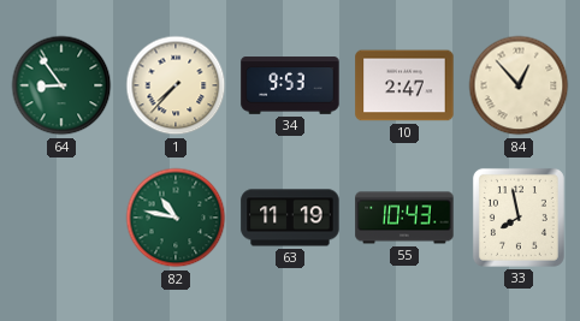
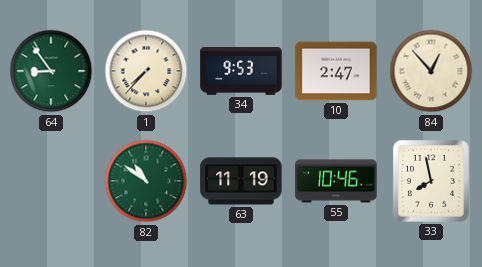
82: 10:47 -> 10:51
55: 10:43 -> 10:46
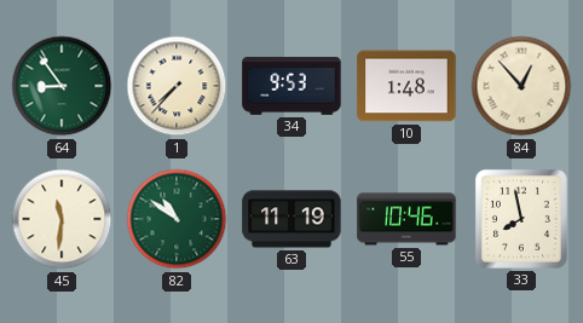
10: 2:47 -> 1:48
45: none -> 11:31
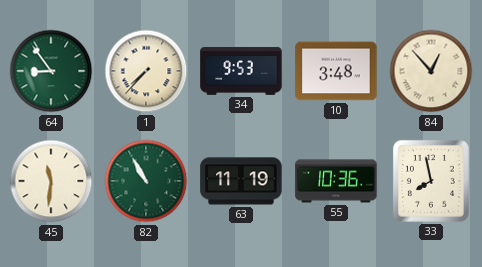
10: 1:48 -> 3:48
82: 10:51 -> 10:55
55: 10:46 -> 10:36
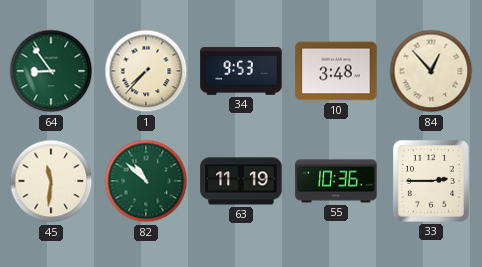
82: 10:55 -> 10:52
33: 7:58 -> 2:45
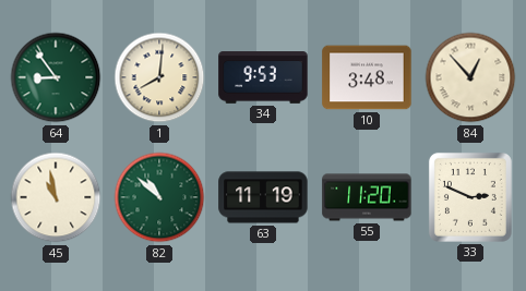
1: 7:37 -> 8:01
45: 11:31 -> 10:58
55: 10:36 -> 11:20
33: 2:45 -> 2:49
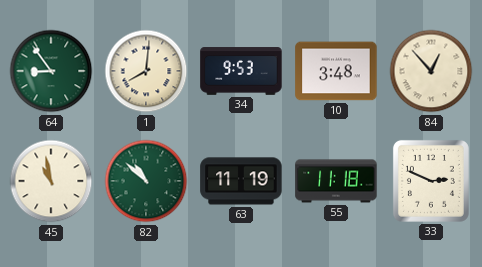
55: 11:20 -> 11:18
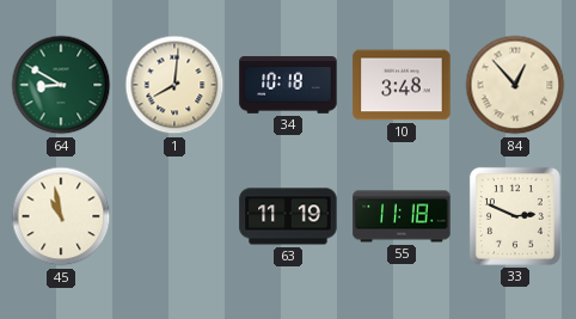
64: 8:54 -> 8:50
34: 9:53 -> 10:18
82: 10:52 -> none
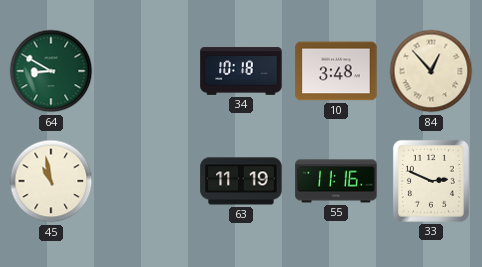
1: 8:01 -> none
55: 11:18 -> 11:16
